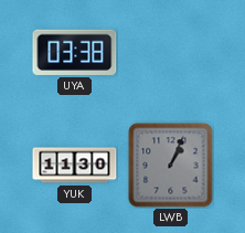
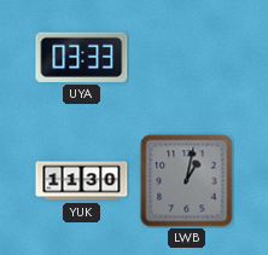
UYA: 03:38 -> 03:33
LWB: 1:04 -> 1:02
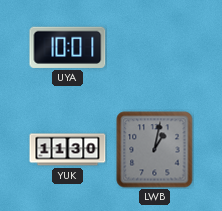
UYA: 03:33 -> 10:01
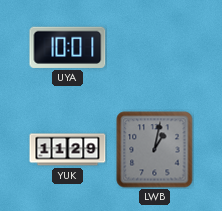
YUK: 11:30 -> 11:29
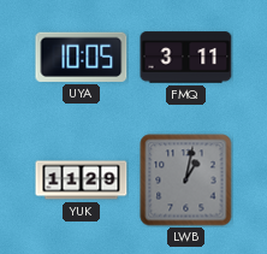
UYA: 10:01 -> 10:05
FMQ: none -> 3:11
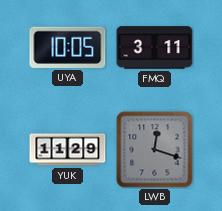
LWB: 1:02 -> 12:18
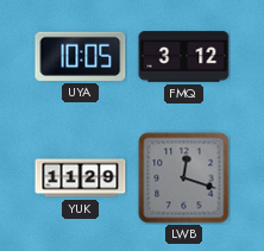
FMQ: 3:11 -> 3:12
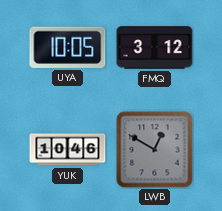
YUK: 11:29 -> 10:46
LWB: 12:18 -> 12:50
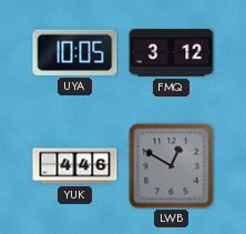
YUK: 10:46 -> 4:46
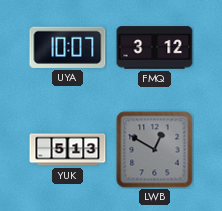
UYA: 10:05 -> 10:07
YUK: 4:46 -> 5:13
